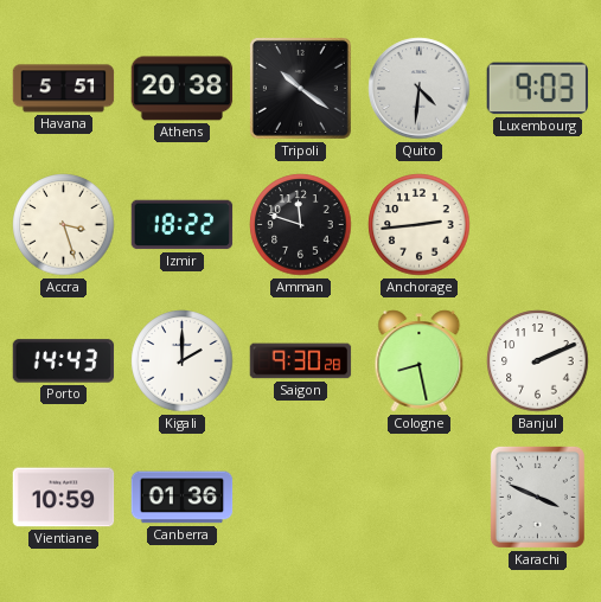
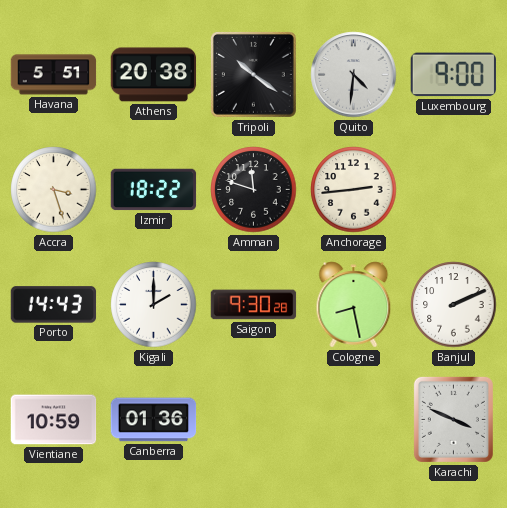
Luxembourg: 9:03 -> 9:00
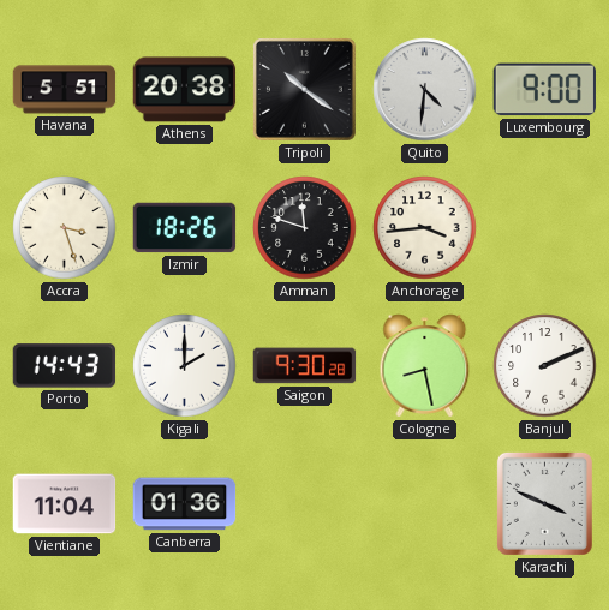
Izmir: 18:22 -> 18:26
Anchorage: 2:44 -> 3:44
Vientiane: 10:59 -> 11:04
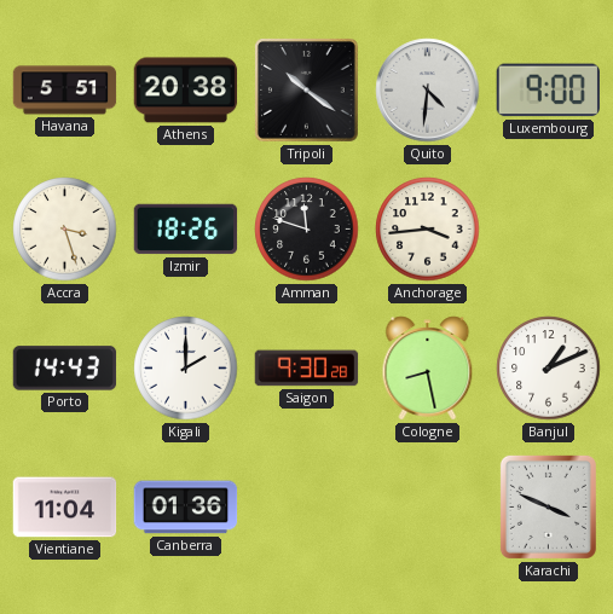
Banjul: 2:11 -> 1:11
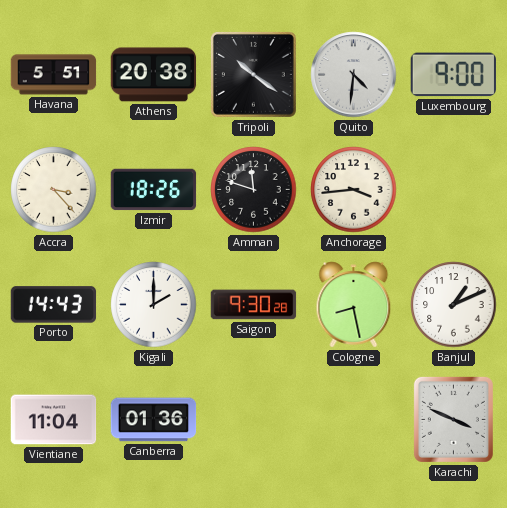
Accra: 3:27 -> 3:23
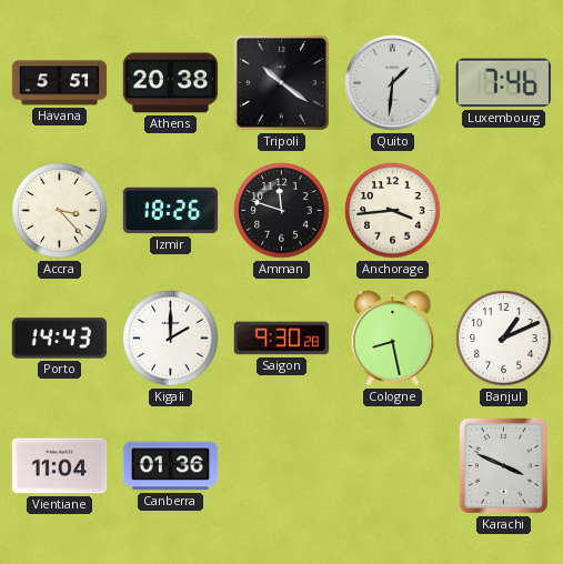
Quito: 4:31 -> 1:31
Luxembourg: 9:00 -> 7:46
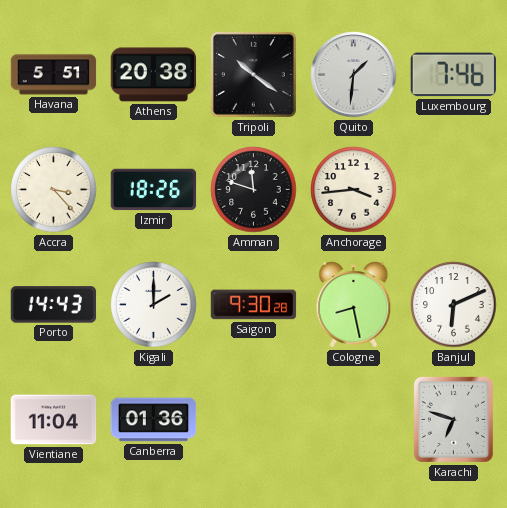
Banjul: 1:11 -> 6:11
Karachi: 3:49 -> 6:48
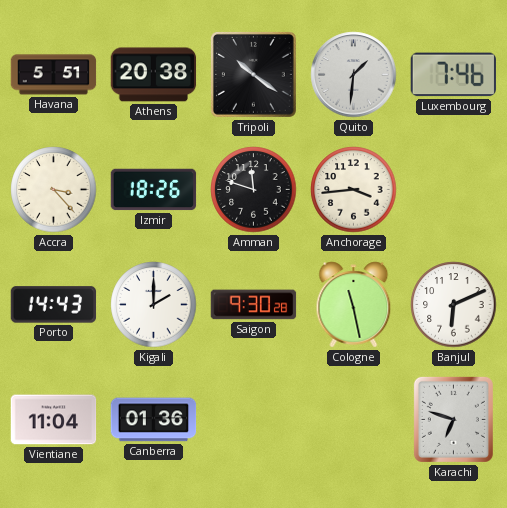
Cologne: 8:28 -> 11:28
